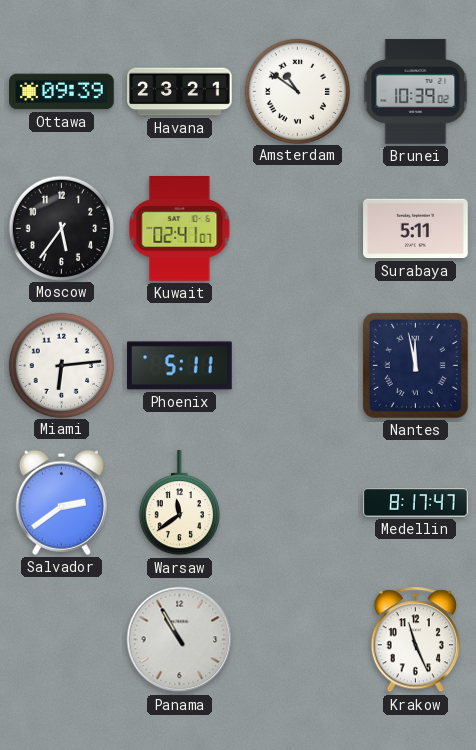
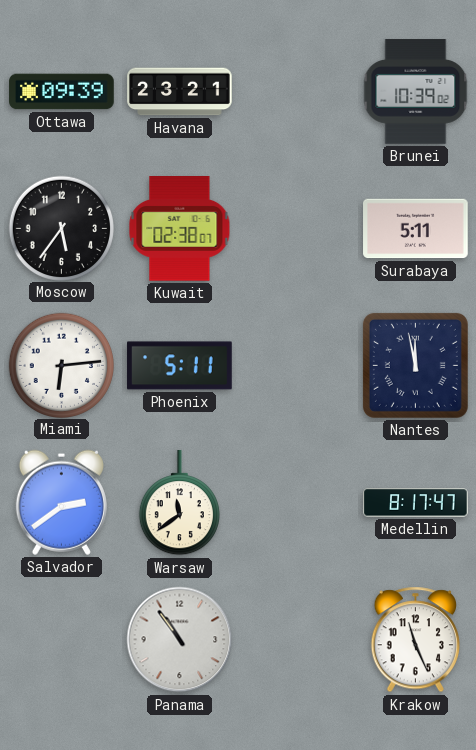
Amsterdam: 10:51 -> none
Kuwait: 02:41 -> 02:38
Panama: 10:55 -> 10:54
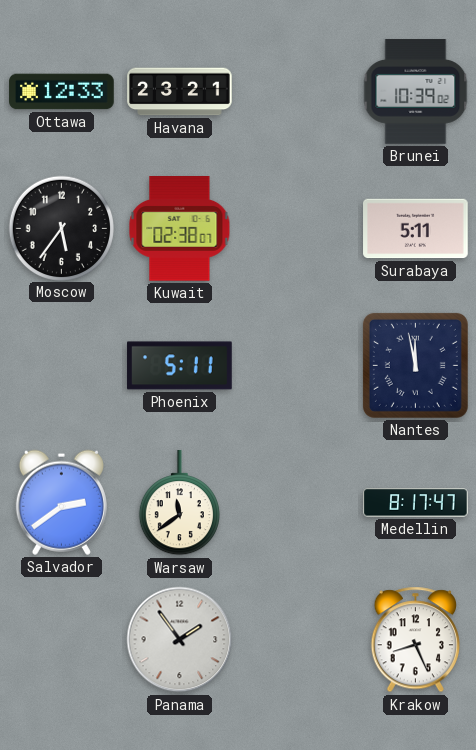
Ottawa: 09:39 -> 12:33
Miami: 6:14 -> none
Panama: 10:54 -> 1:54
Krakow: 11:26 -> 8:26
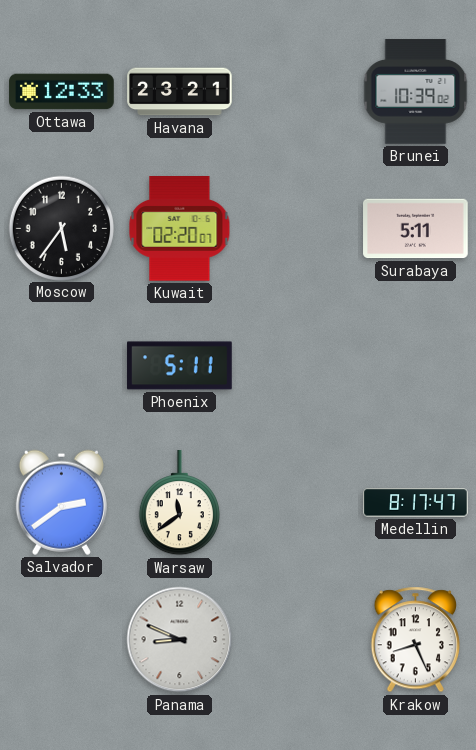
Kuwait: 02:38 -> 02:20
Nantes: 11:58 -> none
Panama: 1:54 -> 8:49
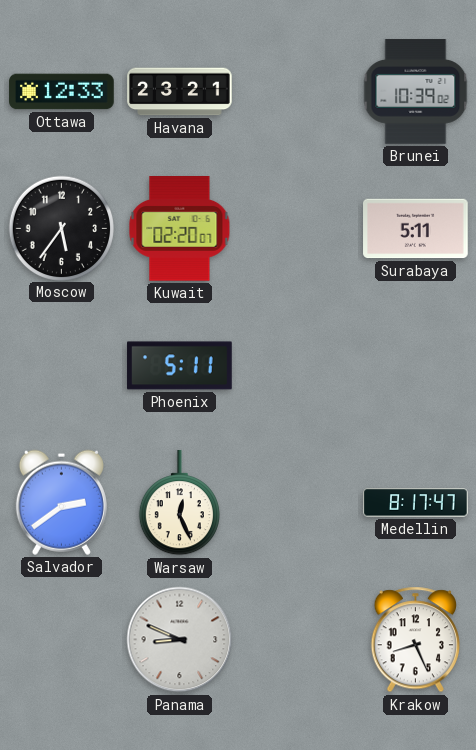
Warsaw: 11:39 -> 12:26
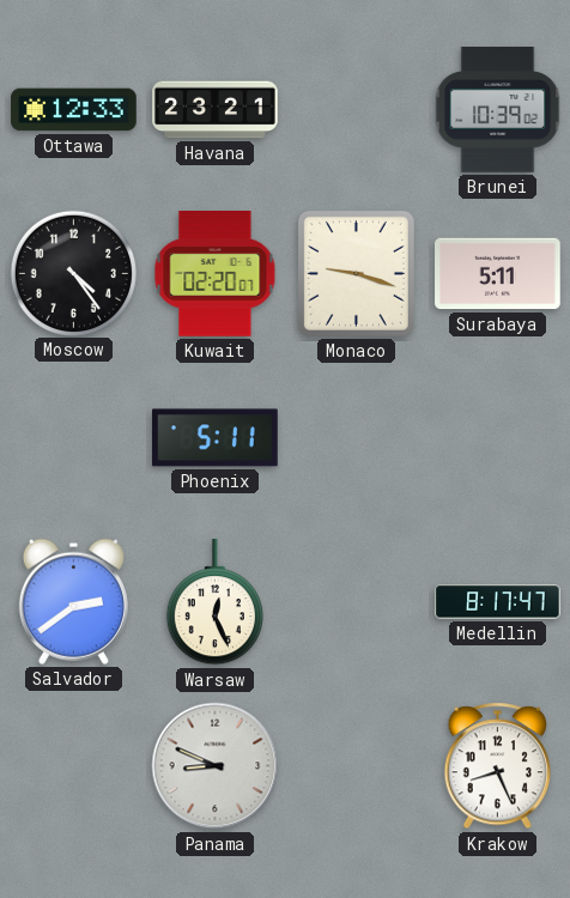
Moscow: 5:36 -> 4:24
Monaco: none -> 9:18
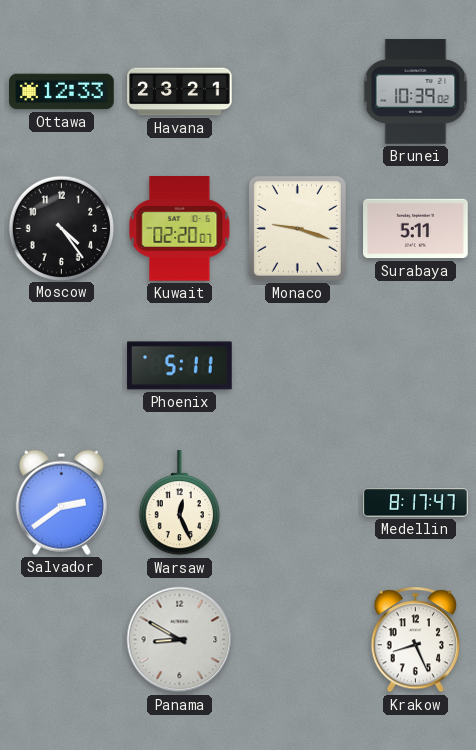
Panama: 8:49 -> 8:50
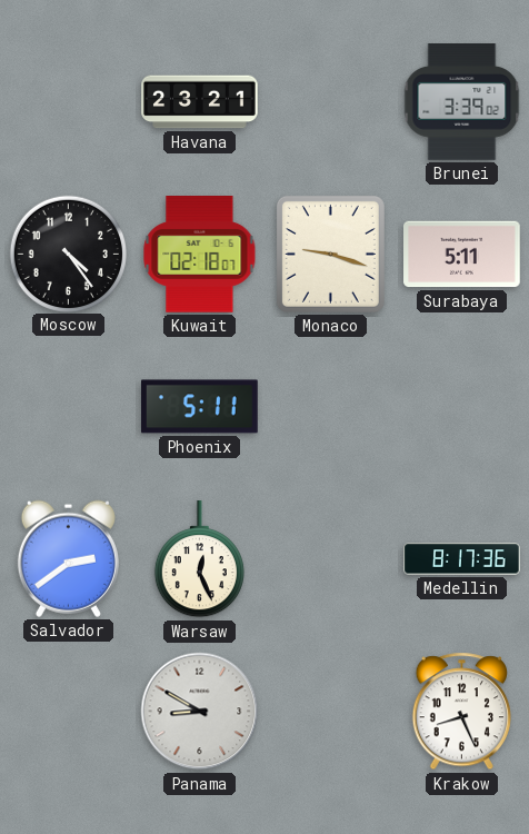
Ottawa: 12:33 -> none
Brunei: 10:39 -> 3:39
Kuwait: 02:20 -> 02:18
Medellin: 8:17:47 -> 8:17:36
